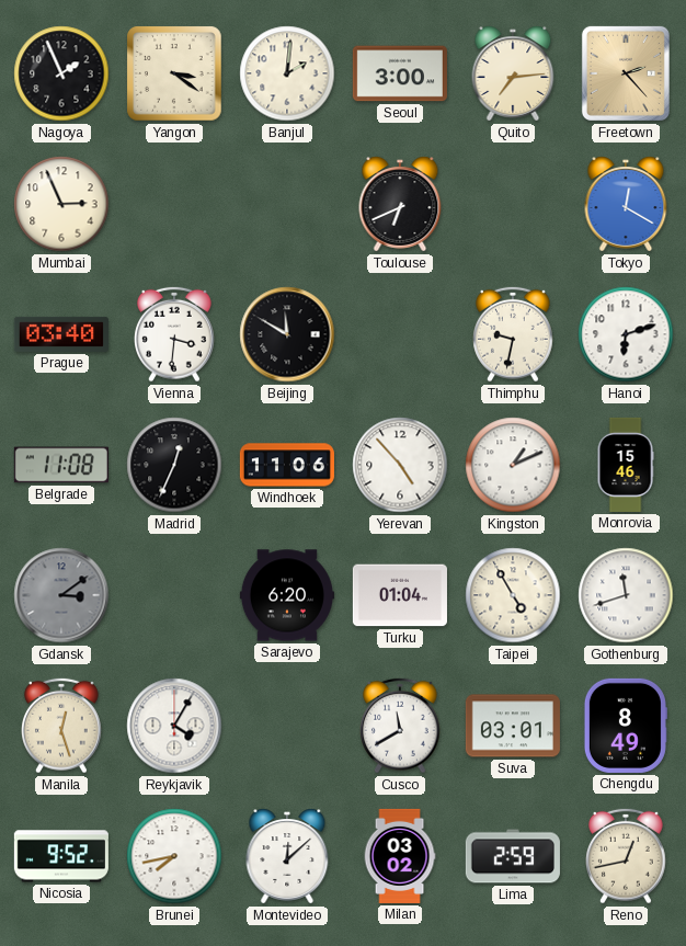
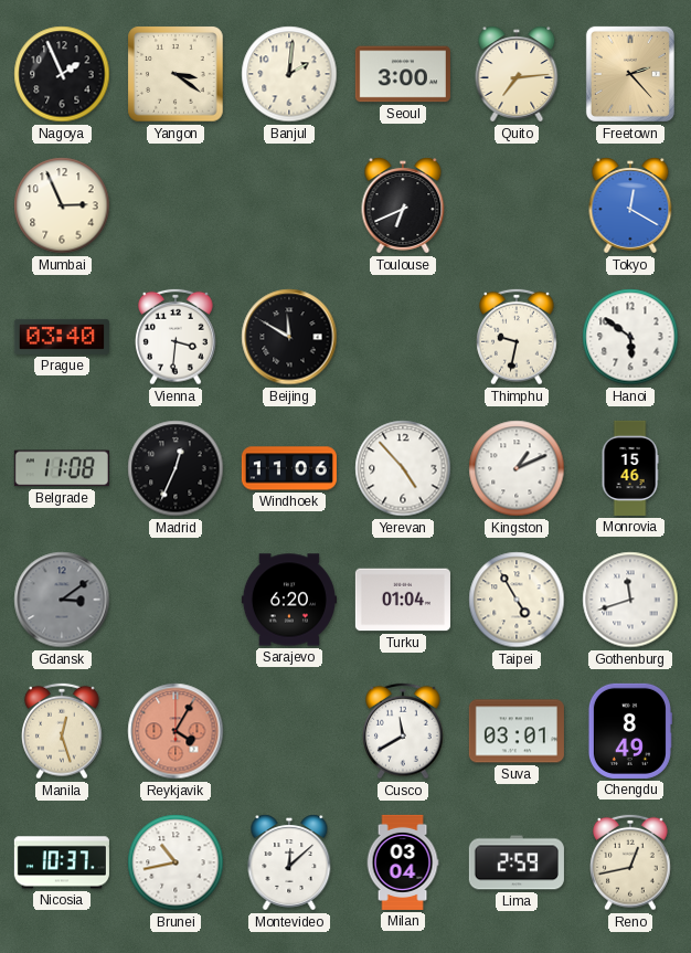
Hanoi: 6:12 -> 5:51
Reykjavik dial: white -> salmon
Nicosia: 9:52 -> 10:37
Brunei: 7:43 -> 10:43
Milan: 03:02 -> 03:04
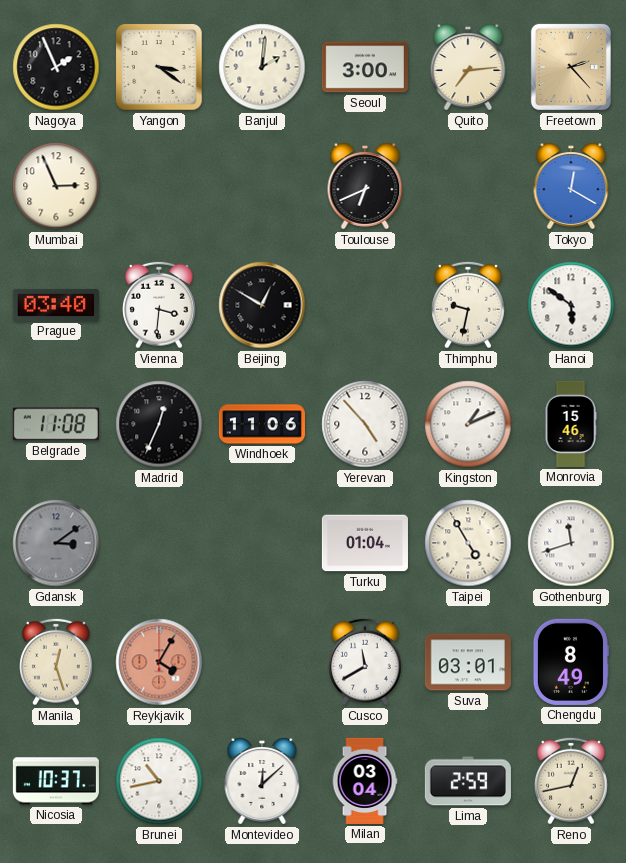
Beijing: 11:50 -> 12:50
Sarajevo: 6:20 -> none
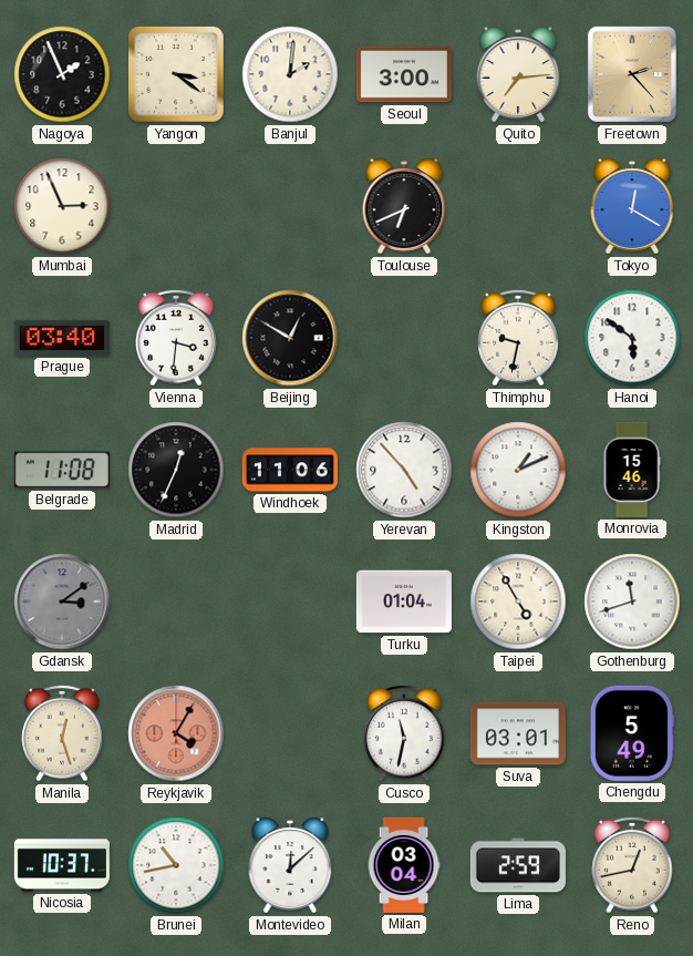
Cusco: 11:40 -> 11:32
Chengdu: 8:49 -> 5:49
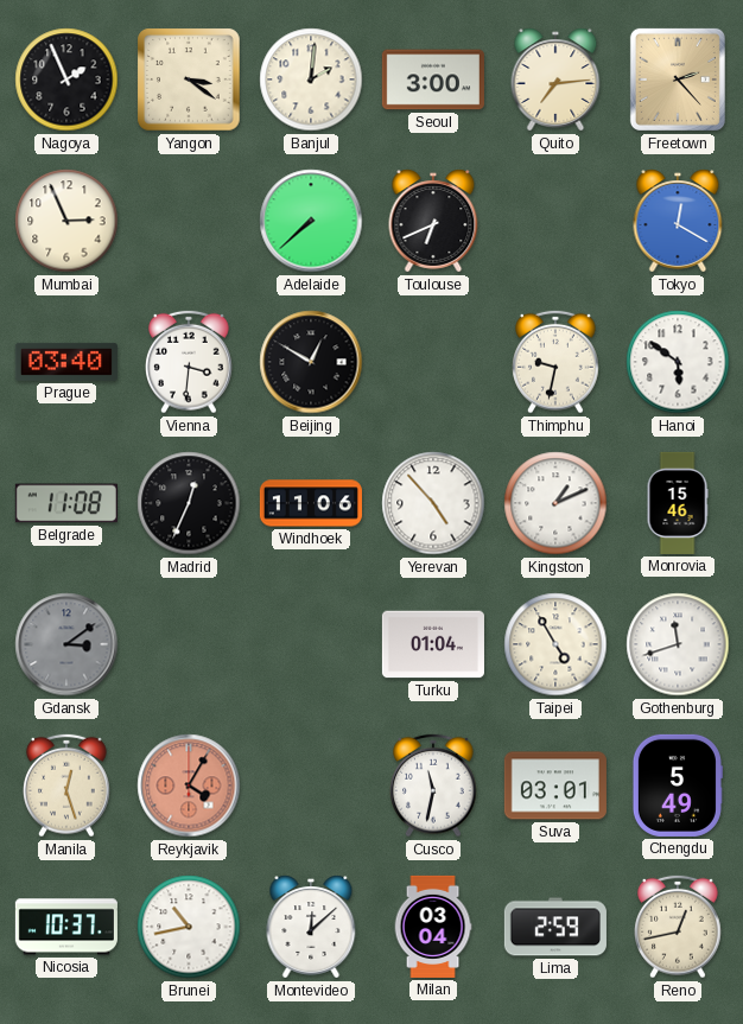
Adelaide: none -> 7:38
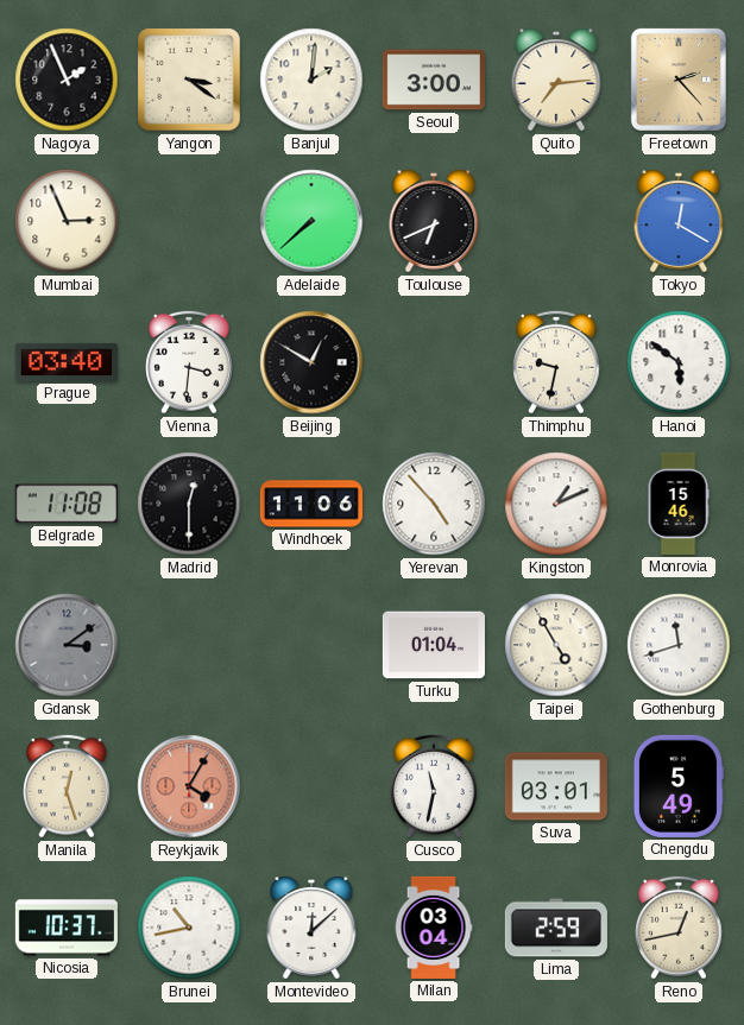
Madrid: 12:34 -> 12:30
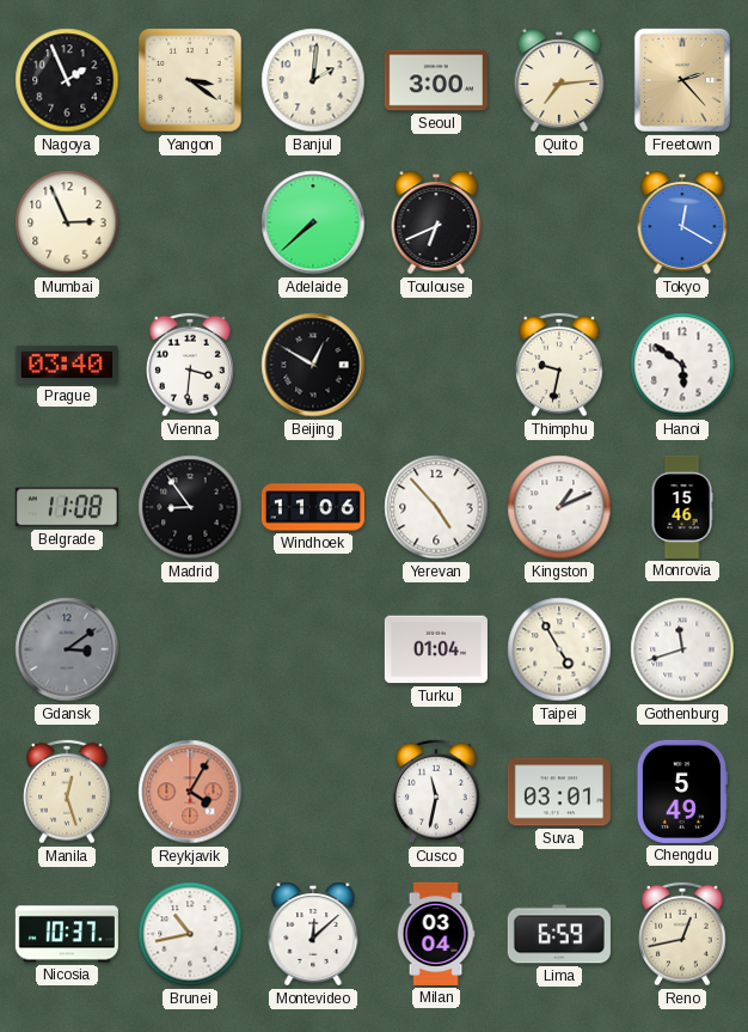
Madrid: 12:30 -> 8:54
Lima: 2:59 -> 6:59
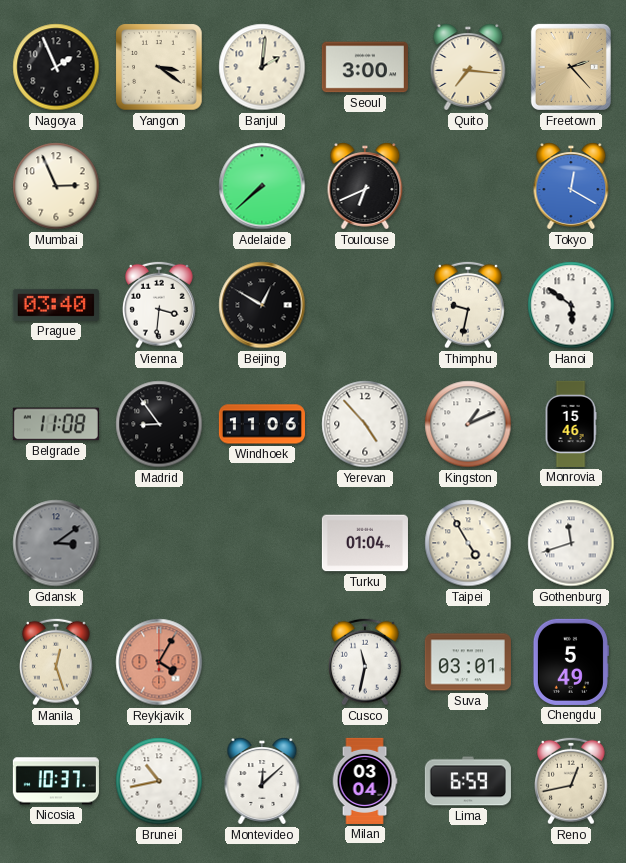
Quito: 7:14 -> 7:16
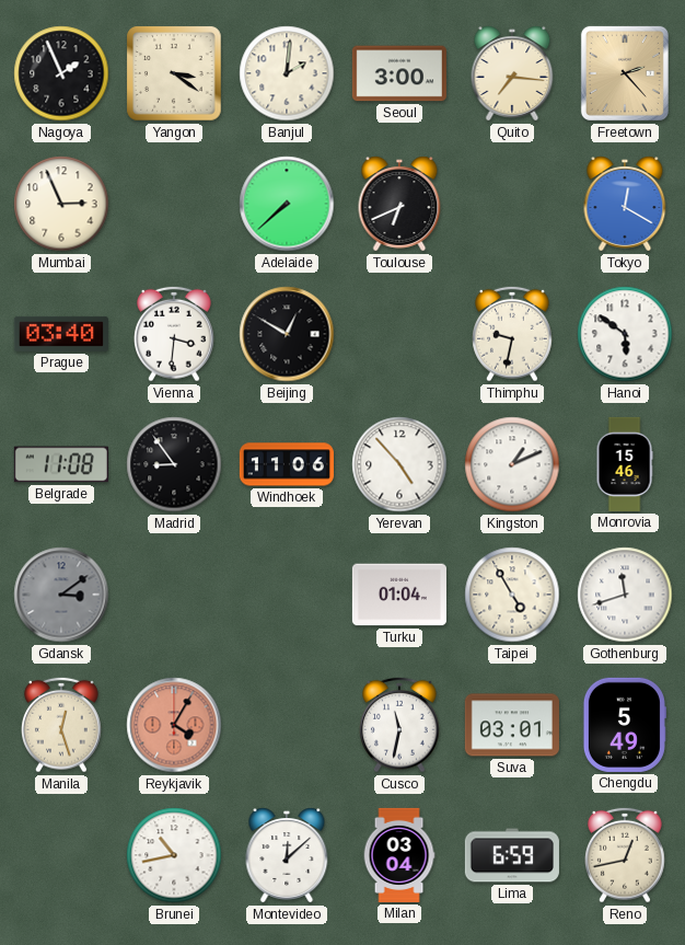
Nicosia: 10:37 -> none
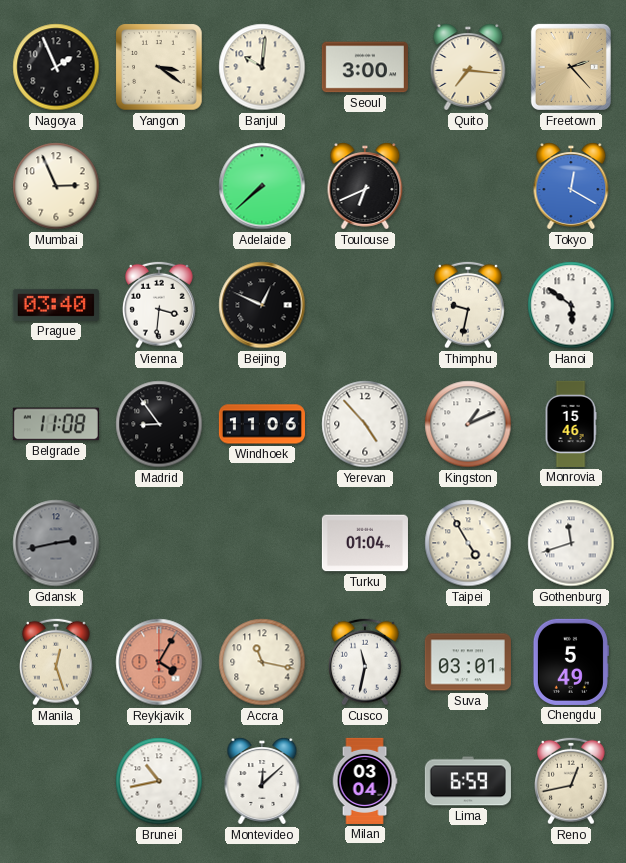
Banjul: 2:01 -> 10:01
Beijing: 12:50 -> 12:49
Gdansk: 3:09 -> 2:43
Accra: none -> 11:17
